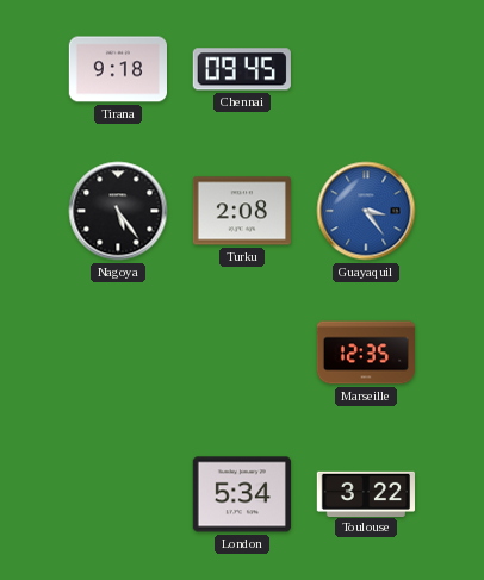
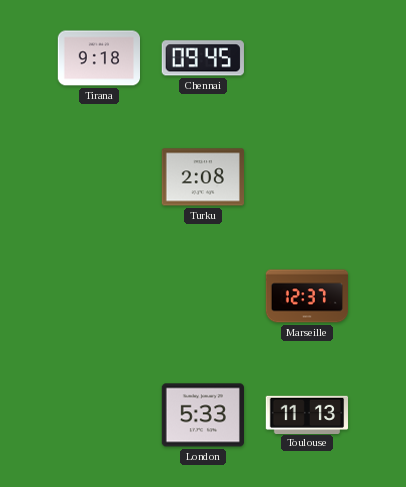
Nagoya: 5:24 -> none
Guayaquil: 3:24 -> none
Marseille: 12:35 -> 12:37
London: 5:34 -> 5:33
Toulouse: 3:22 -> 11:13
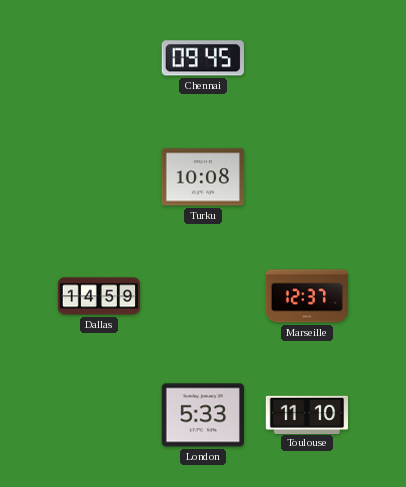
Tirana: 9:18 -> none
Turku: 2:08 -> 10:08
Dallas: none -> 14:59
Toulouse: 11:13 -> 11:10
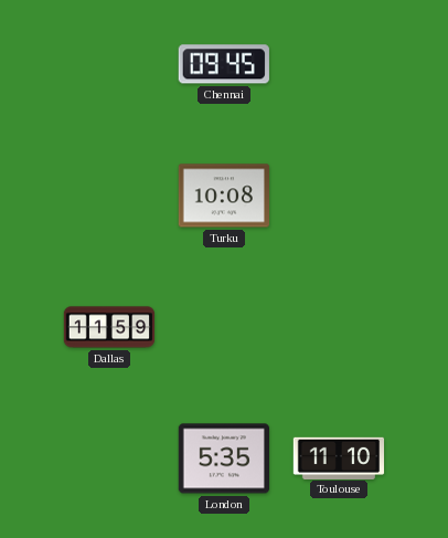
Dallas: 14:59 -> 11:59
Marseille: 12:37 -> none
London: 5:33 -> 5:35
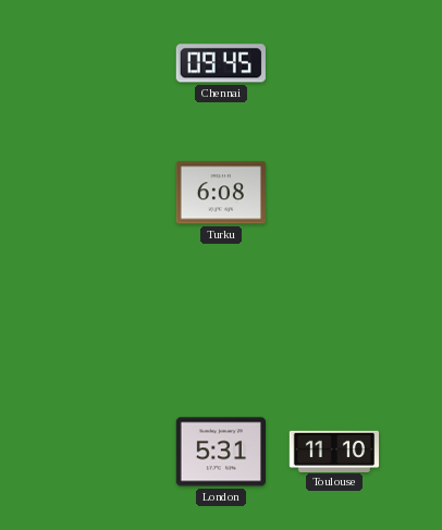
Turku: 10:08 -> 6:08
Dallas: 11:59 -> none
London: 5:35 -> 5:31
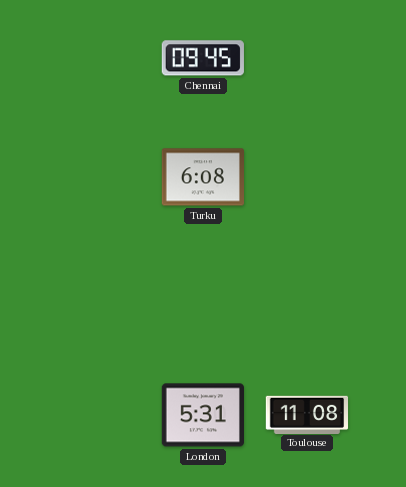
Toulouse: 11:10 -> 11:08
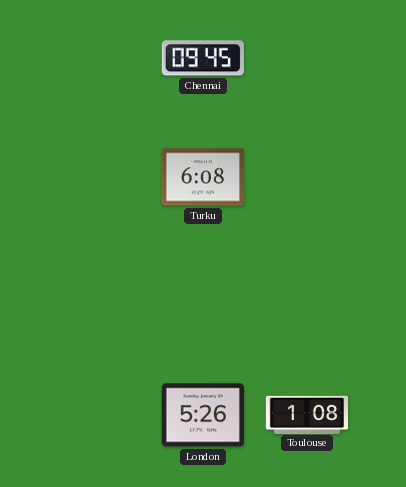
London: 5:31 -> 5:26
Toulouse: 11:08 -> 1:08
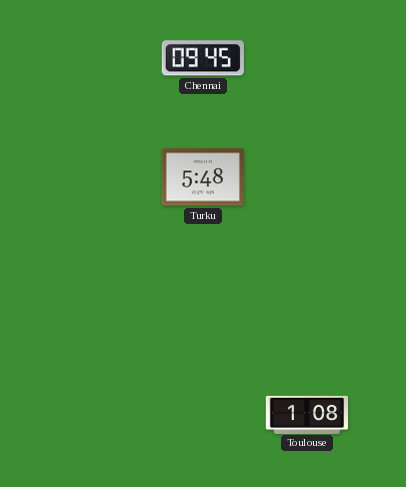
Turku: 6:08 -> 5:48
London: 5:26 -> none
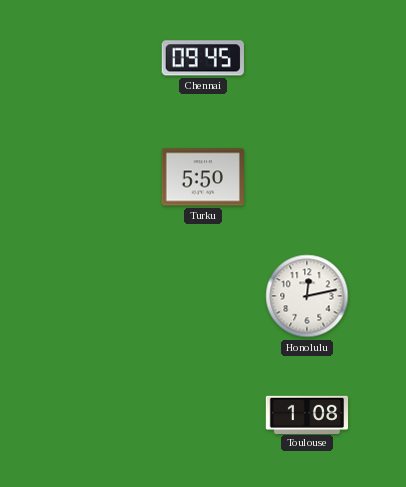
Turku: 5:48 -> 5:50
Honolulu: none -> 12:13
